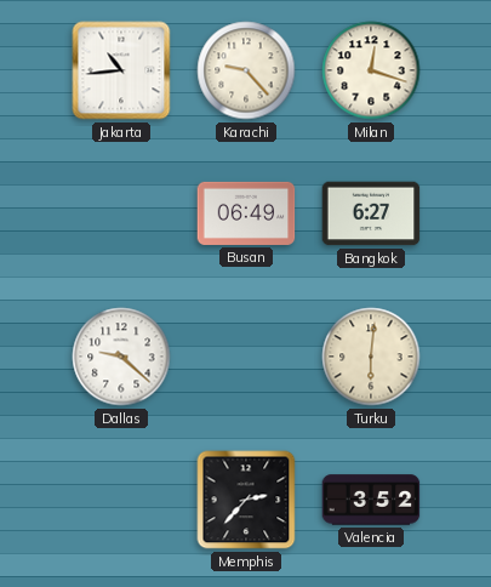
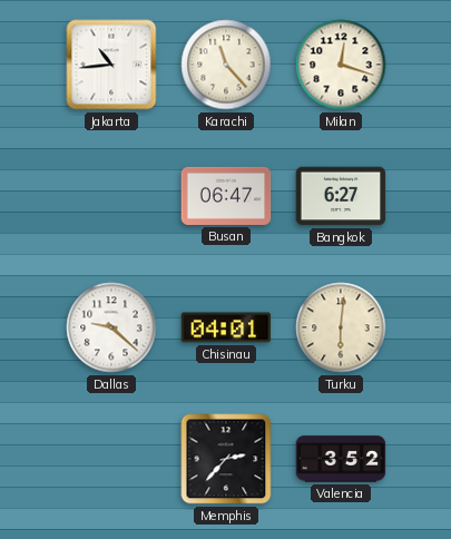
Karachi: 9:23 -> 11:23
Busan: 06:49 -> 06:47
Chisinau: none -> 04:01
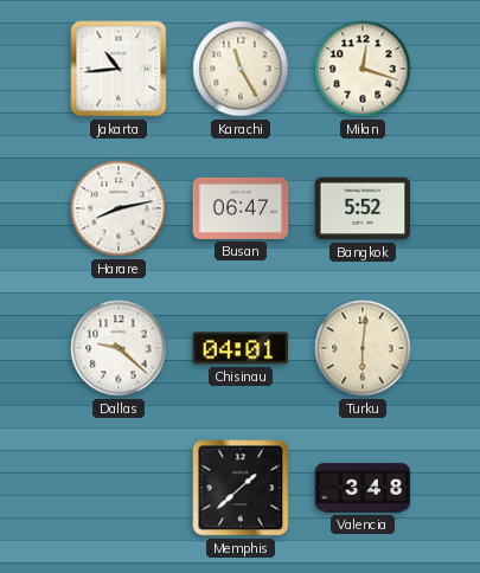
Karachi: 11:23 -> 11:25
Harare: none -> 8:13
Bangkok: 6:27 -> 5:52
Memphis: 2:37 -> 1:38
Valencia: 3:52 -> 3:48
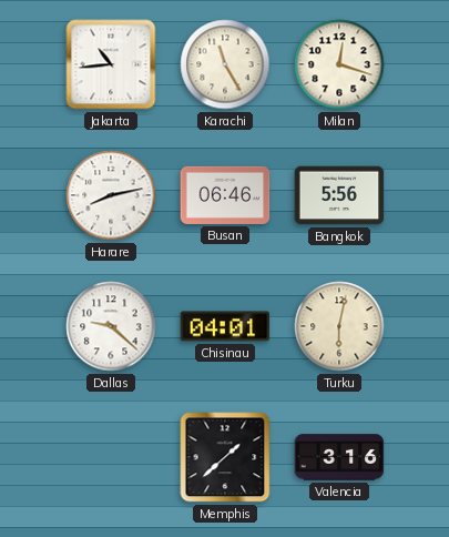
Busan: 06:47 -> 06:46
Bangkok: 5:52 -> 5:56
Turku: 6:01 -> 6:02
Valencia: 3:48 -> 3:16
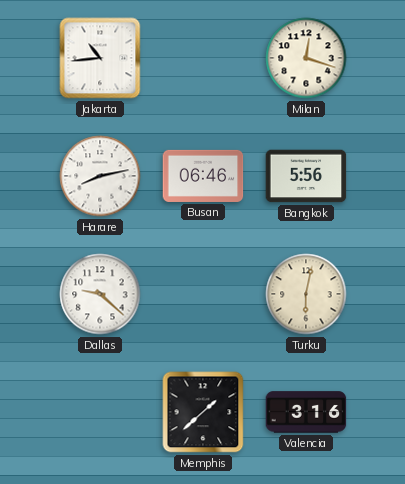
Karachi: 11:25 -> none
Chisinau: 04:01 -> none
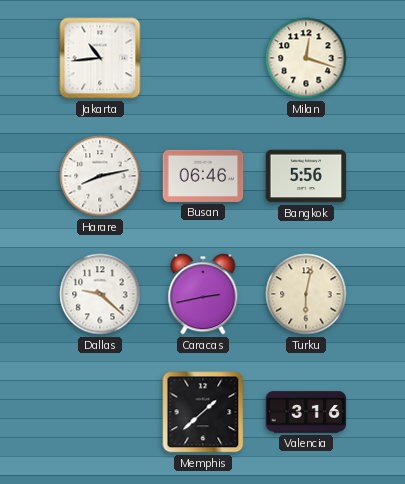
Caracas: none -> 2:43
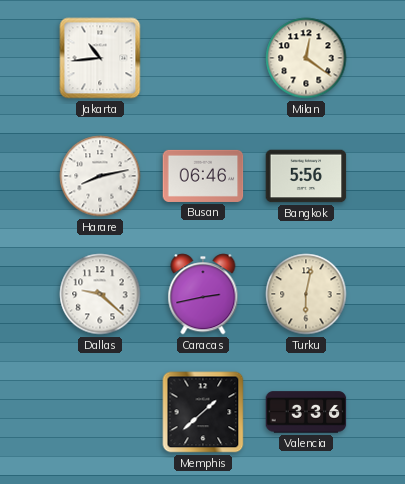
Milan: 12:18 -> 12:21
Valencia: 3:16 -> 3:36
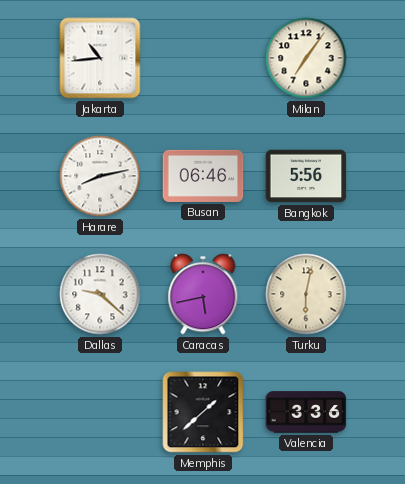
Milan: 12:21 -> 7:06
Caracas: 2:43 -> 5:43
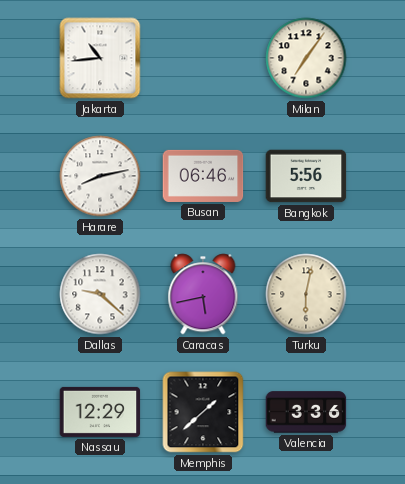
Nassau: none -> 12:29
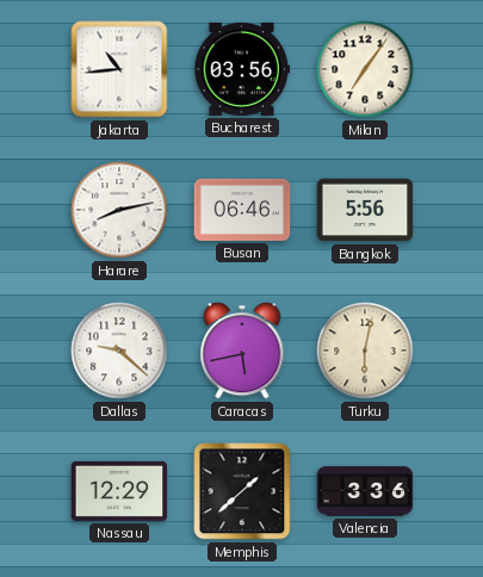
Bucharest: none -> 03:56
